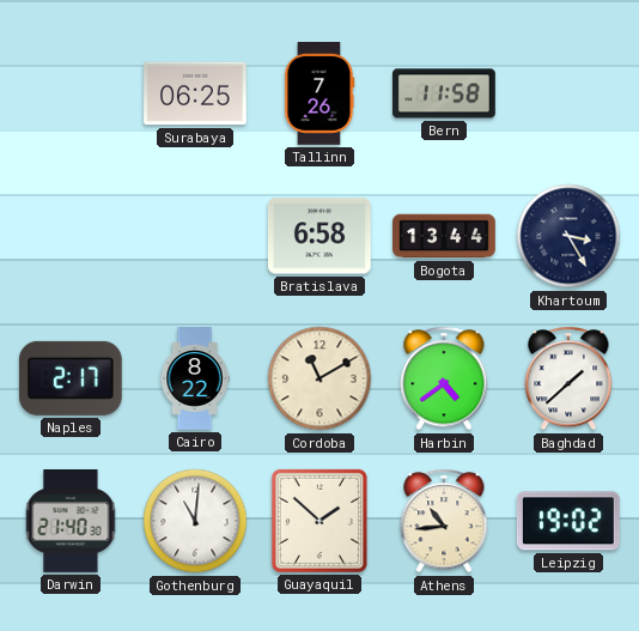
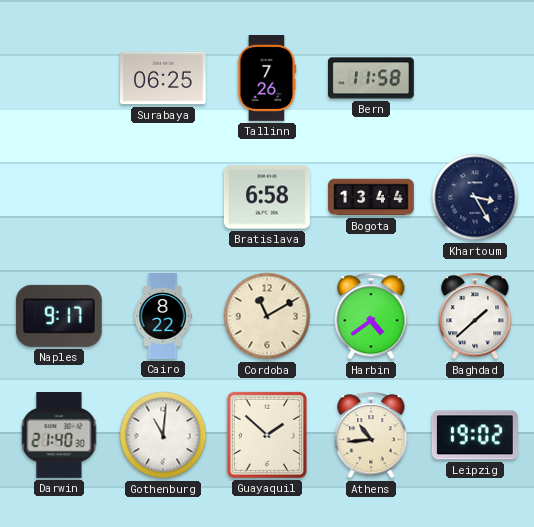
Naples: 2:17 -> 9:17
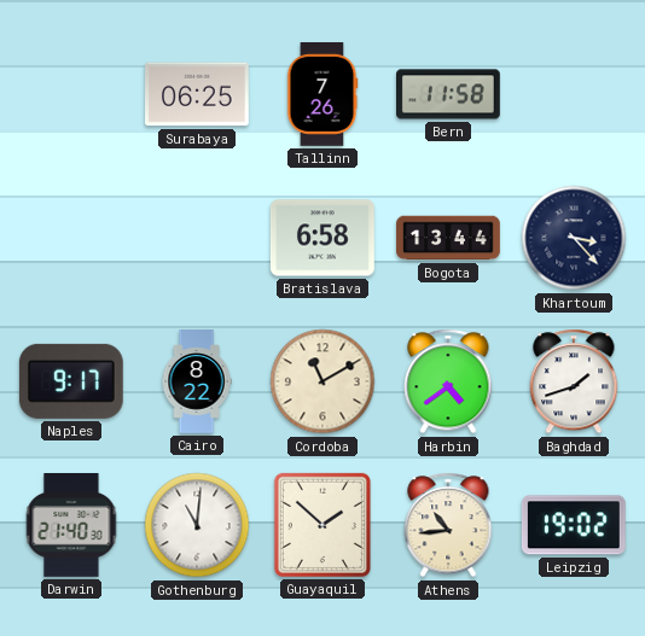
Khartoum: 3:25 -> 3:23
Baghdad: 1:38 -> 1:42
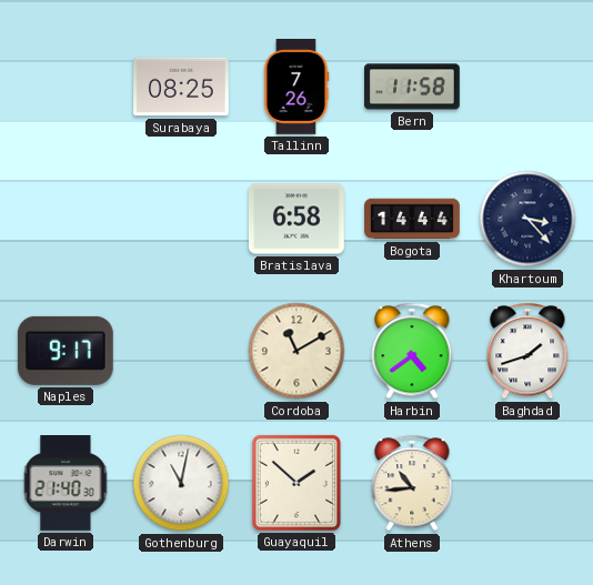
Surabaya: 06:25 -> 08:25
Bogota: 13:44 -> 14:44
Cairo: 8:22 -> none
Gothenburg: 11:01 -> 11:02
Leipzig: 19:02 -> none
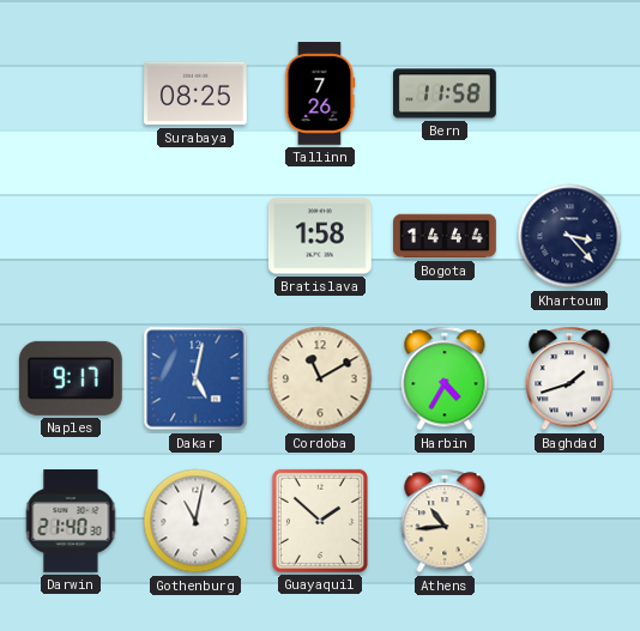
Bratislava: 6:58 -> 1:58
Dakar: none -> 5:02
Harbin: 4:39 -> 4:35
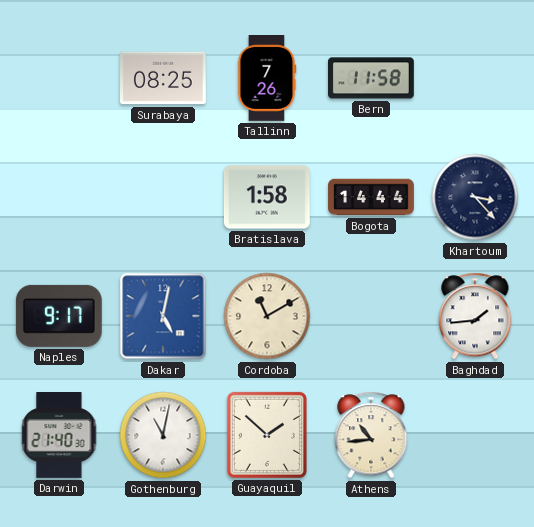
Harbin: 4:35 -> none
Baghdad: 1:42 -> 1:44
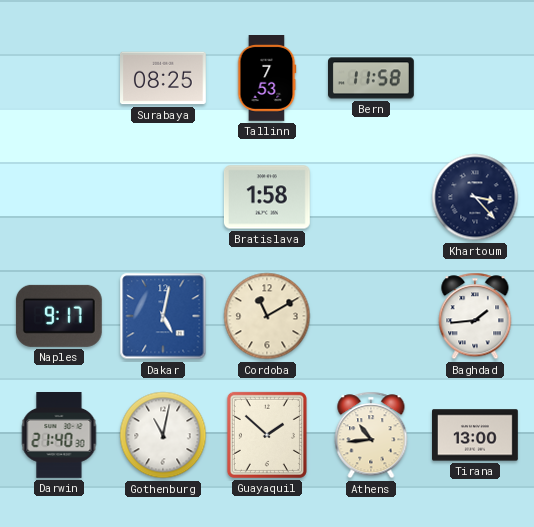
Tallinn: 7:26 -> 7:53
Bogota: 14:44 -> none
Tirana: none -> 13:00
